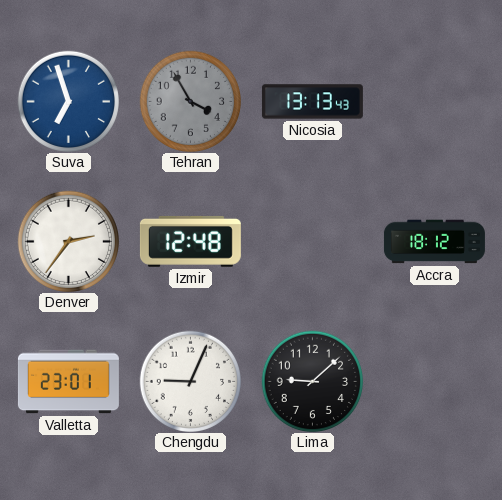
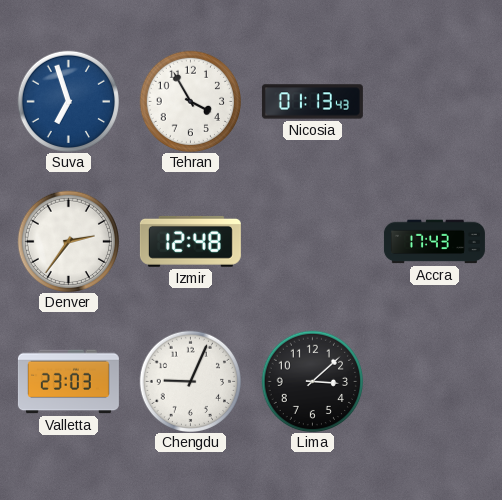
Tehran dial: grey -> white
Nicosia: 13:13 -> 01:13
Accra: 18:12 -> 17:43
Valletta: 23:01 -> 23:03
Lima: 9:08 -> 3:08
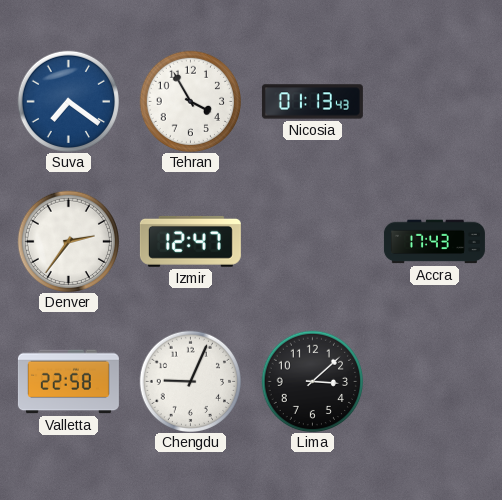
Suva: 6:57 -> 7:21
Izmir: 12:48 -> 12:47
Valletta: 23:03 -> 22:58
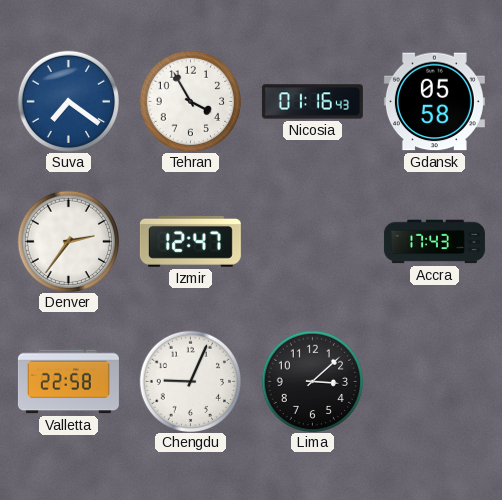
Nicosia: 01:13 -> 01:16
Gdansk: none -> 05:58
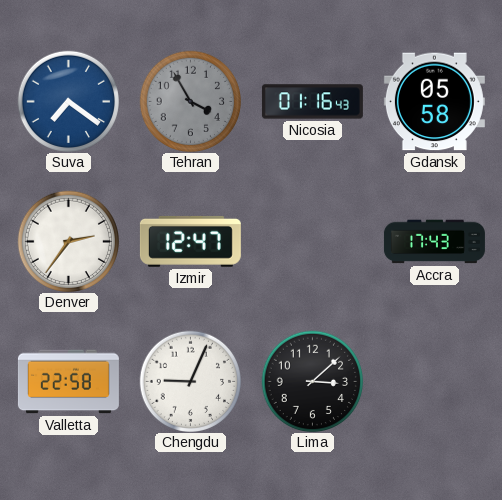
Tehran dial: white -> grey
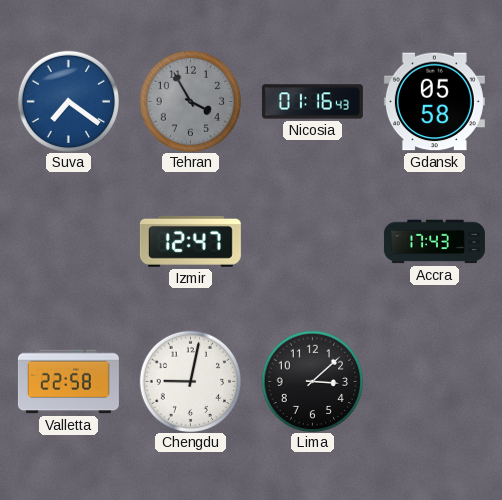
Denver: 2:36 -> none
Chengdu: 9:04 -> 9:02
